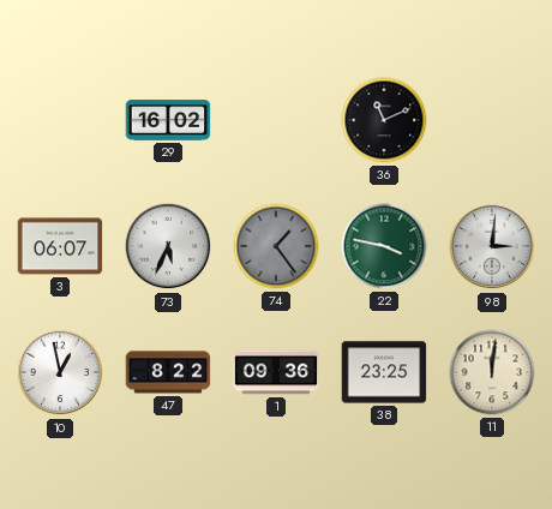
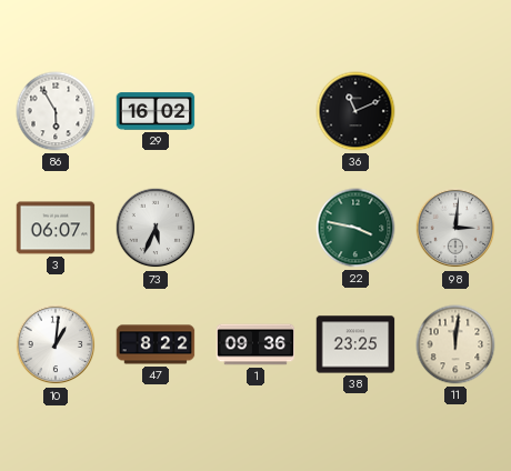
86: none -> 5:55
74: 1:24 -> none
10: 12:58 -> 1:01
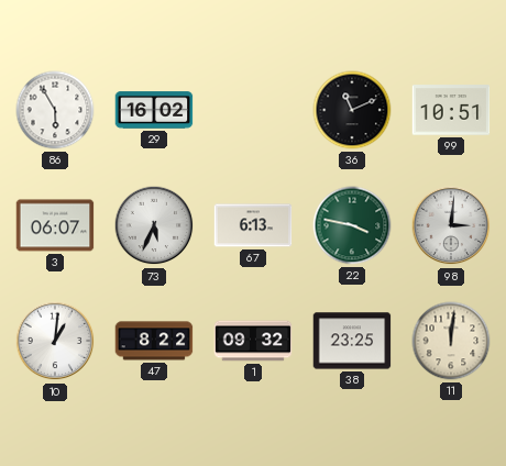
99: none -> 10:51
67: none -> 6:13
1: 09:36 -> 09:32
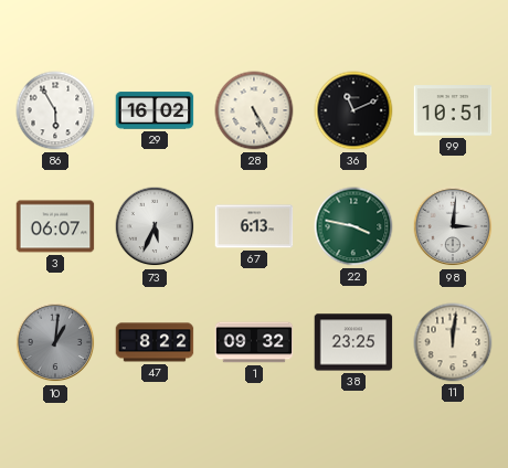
28: none -> 5:25
10 dial: white -> grey
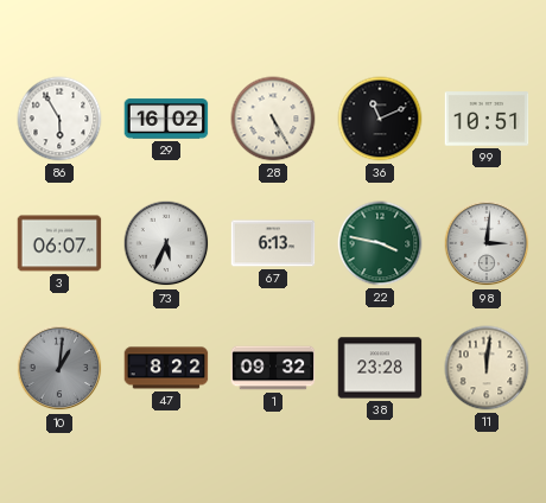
38: 23:25 -> 23:28
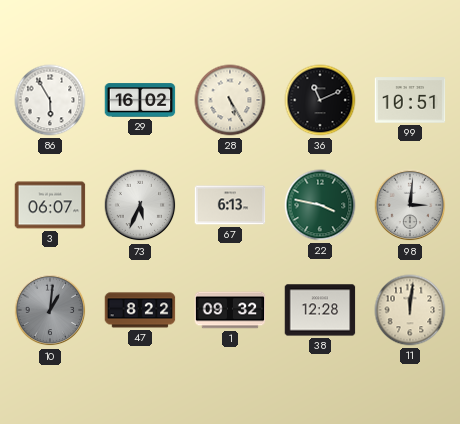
38: 23:28 -> 12:28
